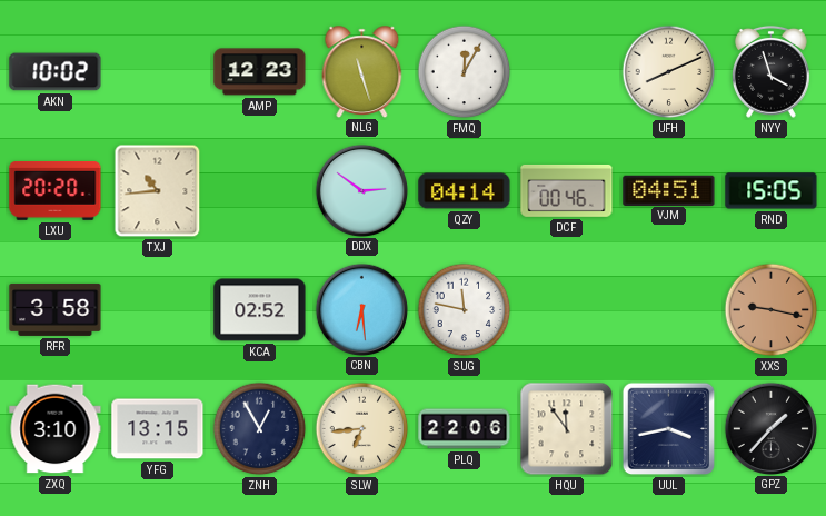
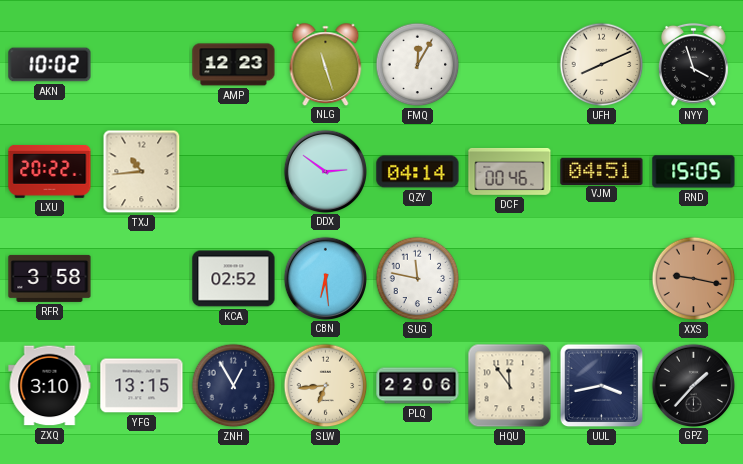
LXU: 20:20 -> 20:22
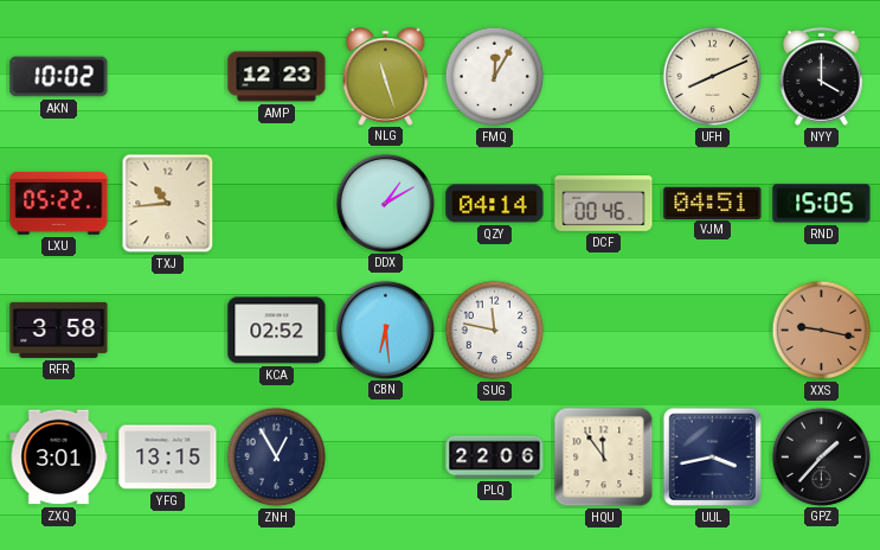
NYY: 3:57 -> 4:00
LXU: 20:22 -> 05:22
DDX: 2:51 -> 1:10
ZXQ: 3:10 -> 3:01
SLW: 6:44 -> none
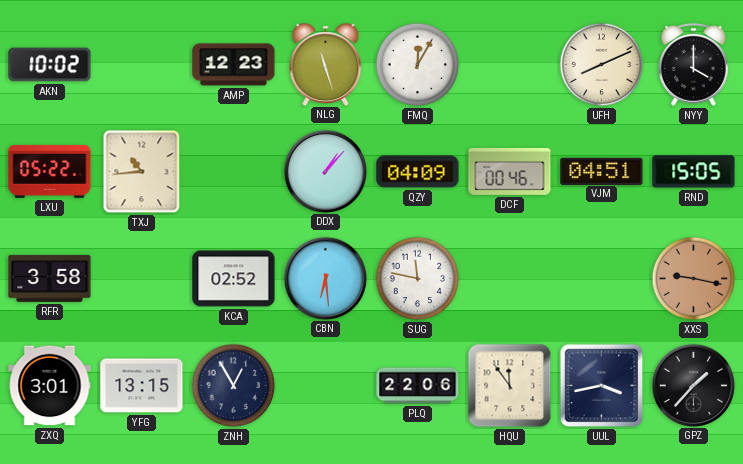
DDX: 1:10 -> 1:07
QZY: 04:14 -> 04:09
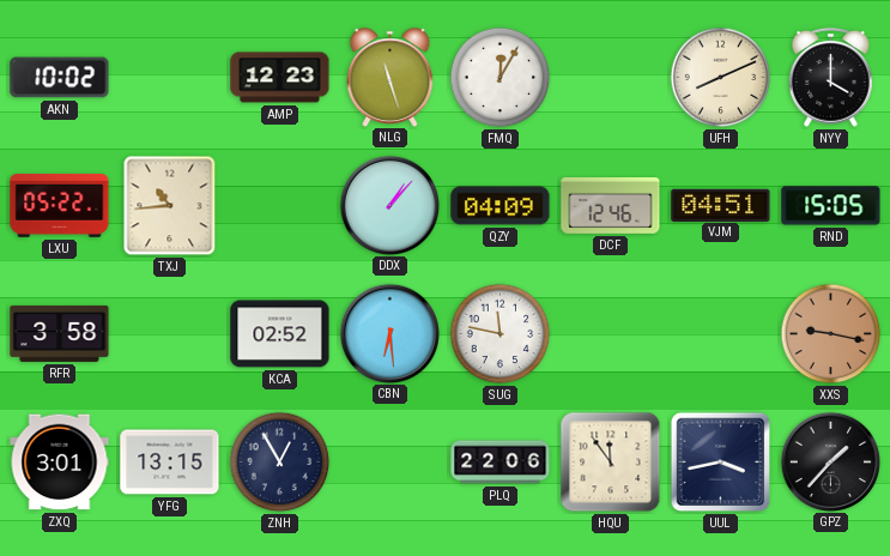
DCF: 00:46 -> 12:46
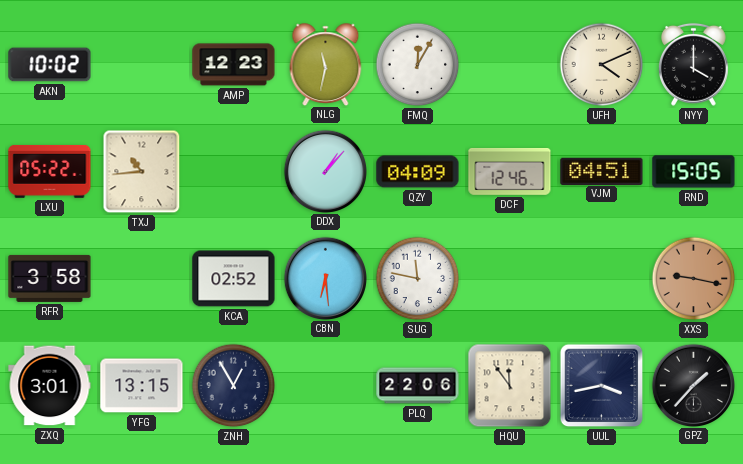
NLG: 11:27 -> 11:32
UFH: 8:11 -> 4:11
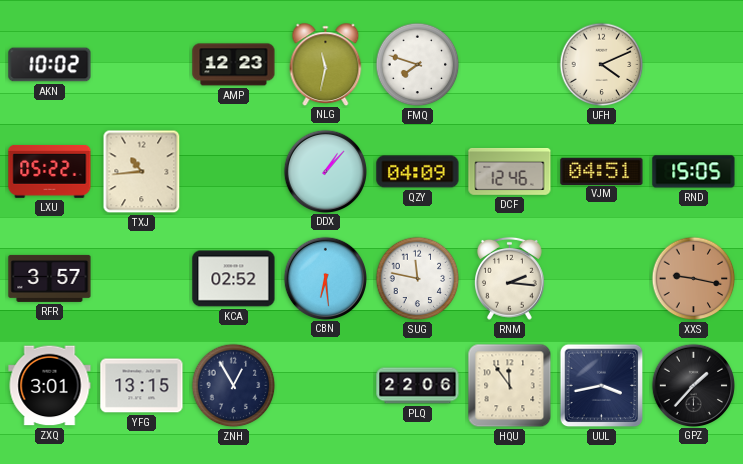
FMQ: 12:05 -> 7:48
NYY: 4:00 -> none
RFR: 3:58 -> 3:57
RNM: none -> 2:16
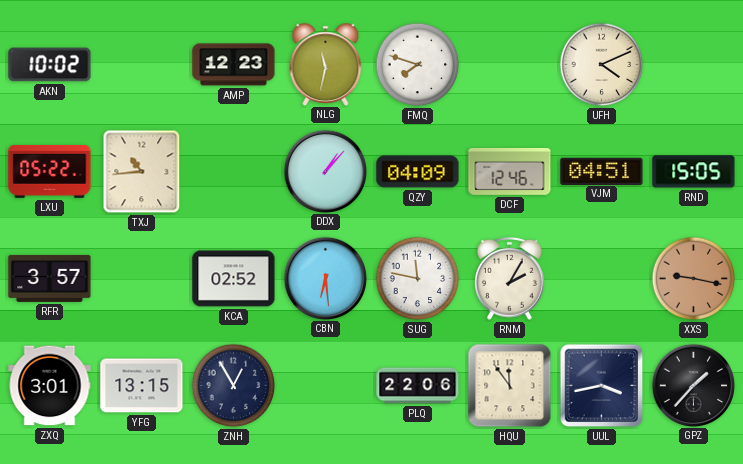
RNM: 2:16 -> 2:05
